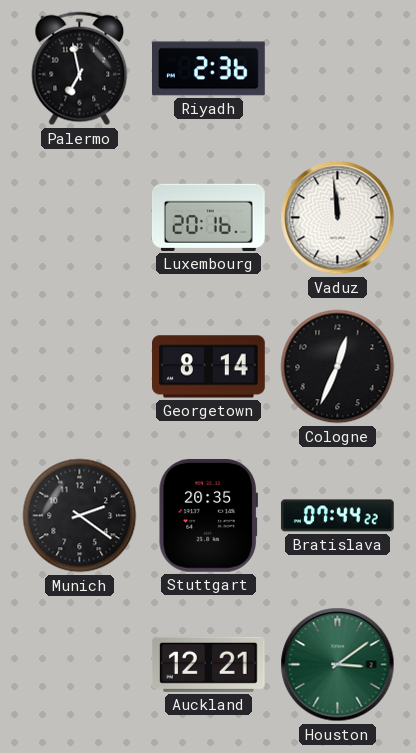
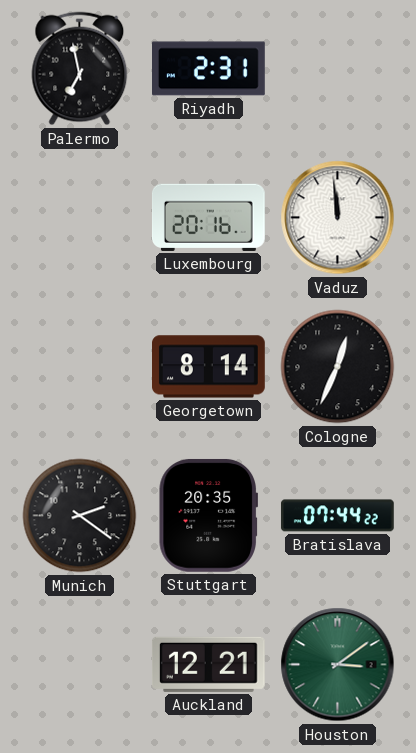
Riyadh: 2:36 -> 2:31
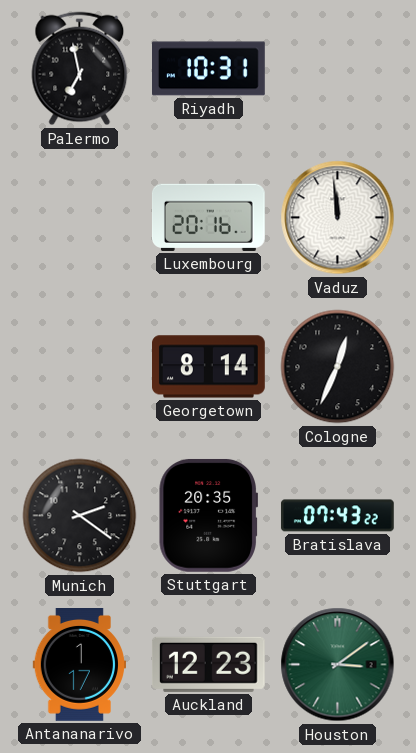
Riyadh: 2:31 -> 10:31
Bratislava: 07:44 -> 07:43
Antananarivo: none -> 1:17
Auckland: 12:21 -> 12:23
